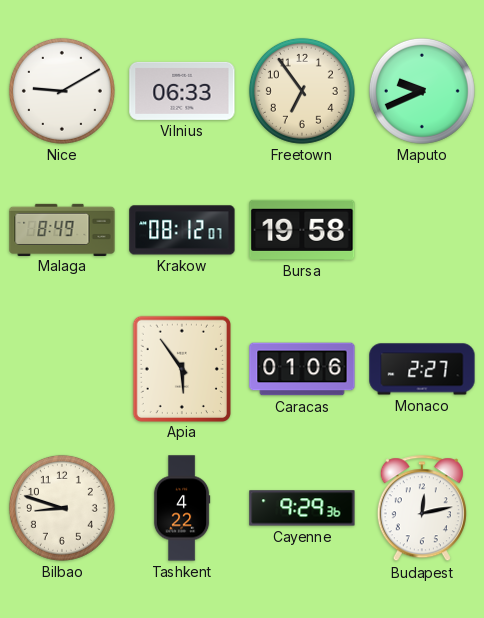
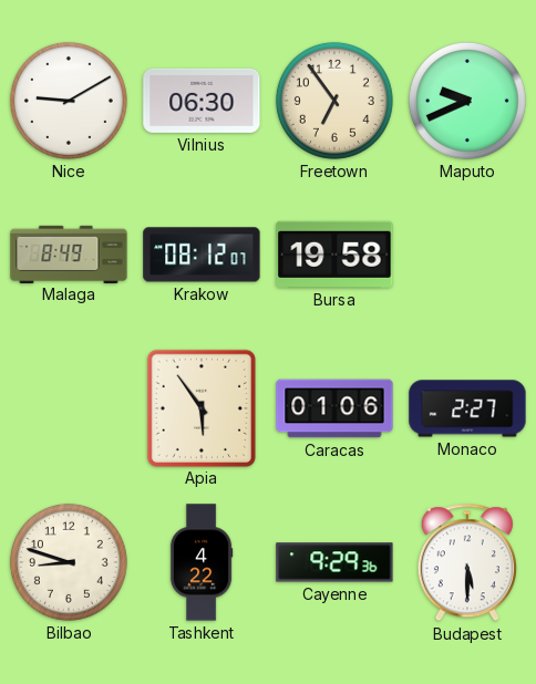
Vilnius: 06:33 -> 06:30
Budapest: 12:13 -> 5:30
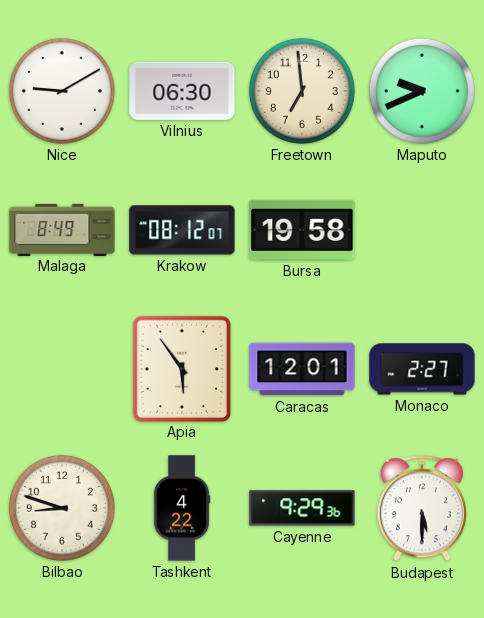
Freetown: 6:54 -> 6:59
Caracas: 01:06 -> 12:01
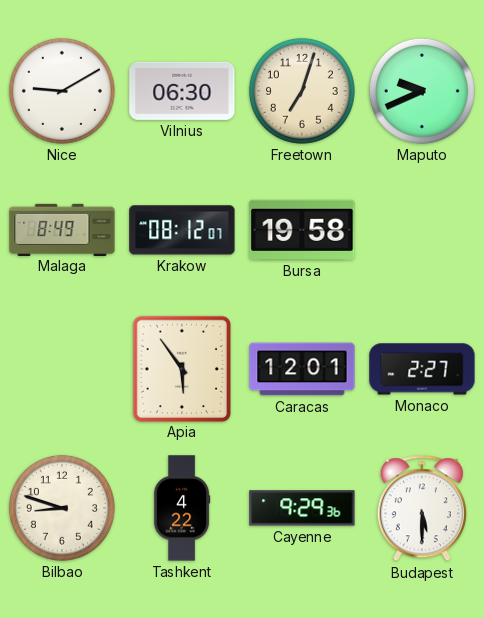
Freetown: 6:59 -> 7:03
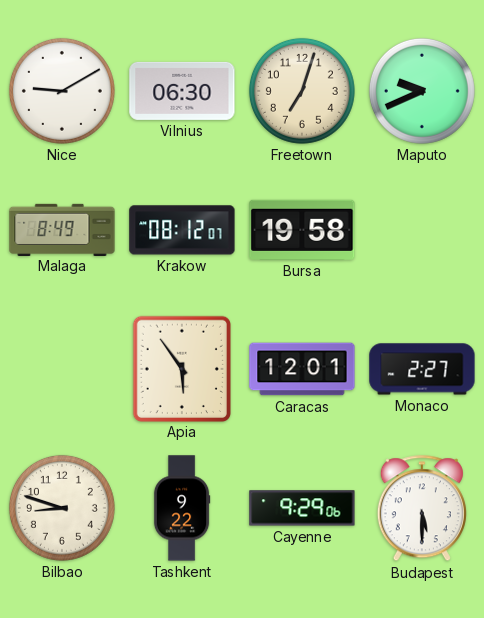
Tashkent: 4:22 -> 9:22
Cayenne: 9:29:36 -> 9:29:06
